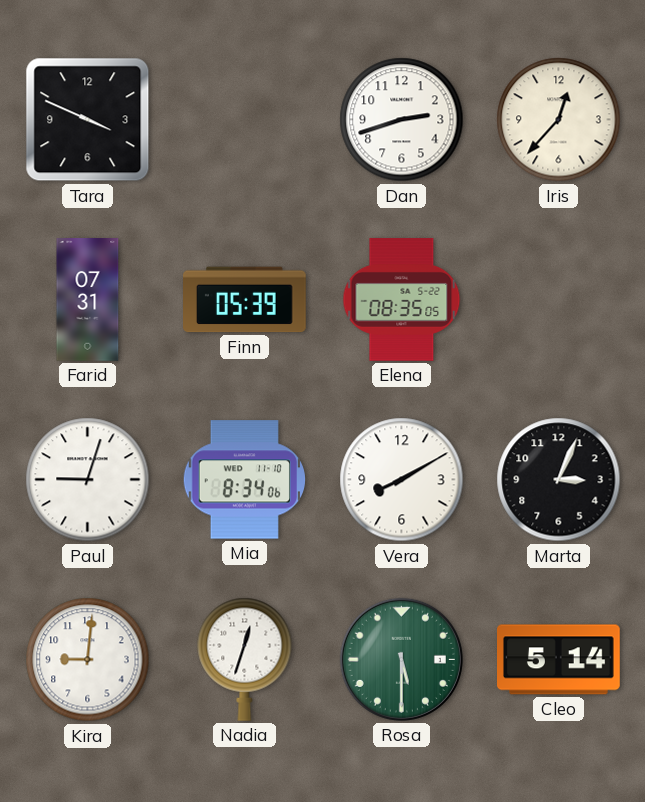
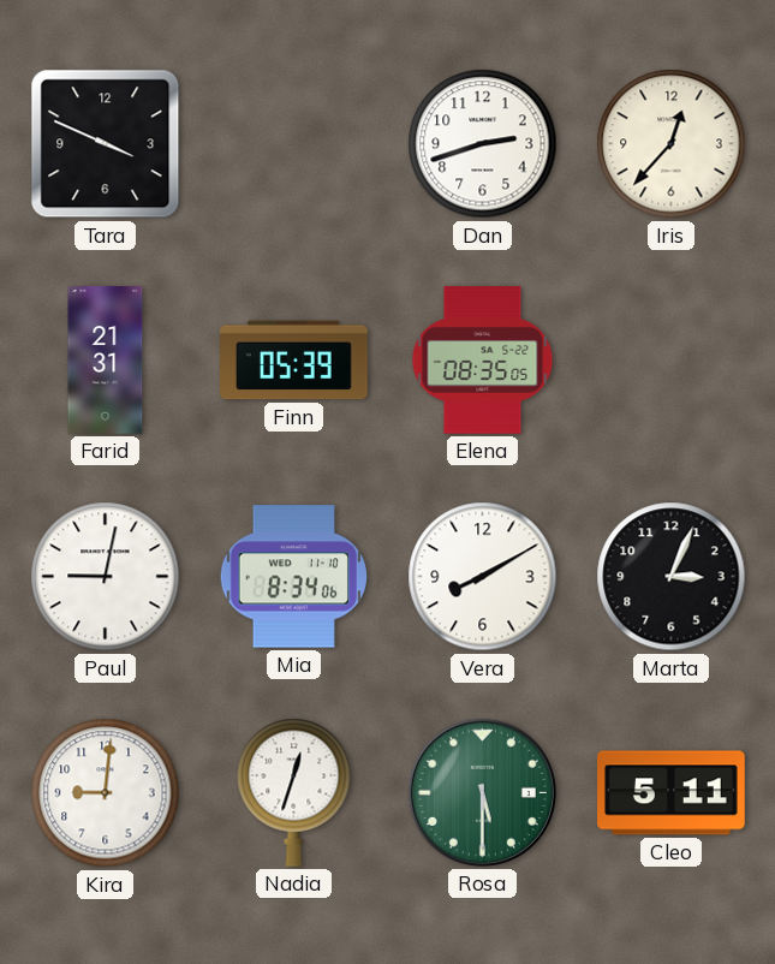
Farid: 07:31 -> 21:31
Paul: 9:03 -> 9:02
Cleo: 5:14 -> 5:11
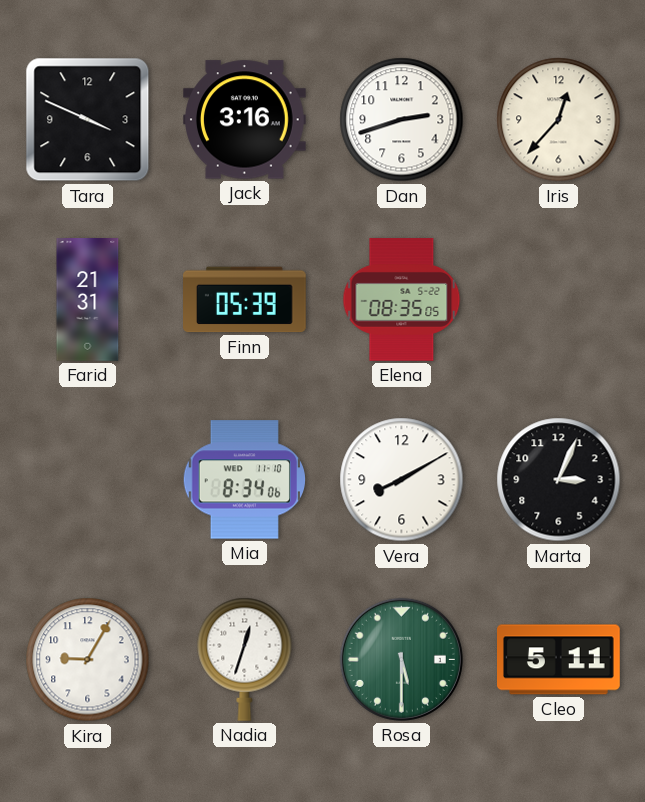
Jack: none -> 3:16
Paul: 9:02 -> none
Kira: 9:01 -> 9:05
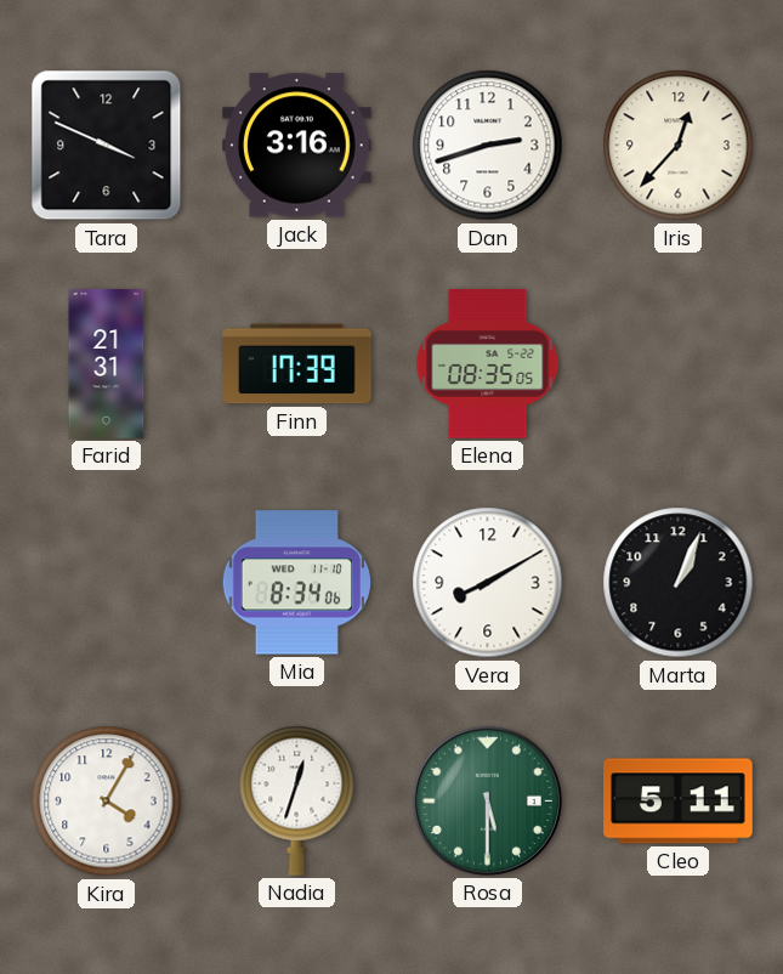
Finn: 05:39 -> 17:39
Marta: 3:04 -> 1:04
Kira: 9:05 -> 4:05
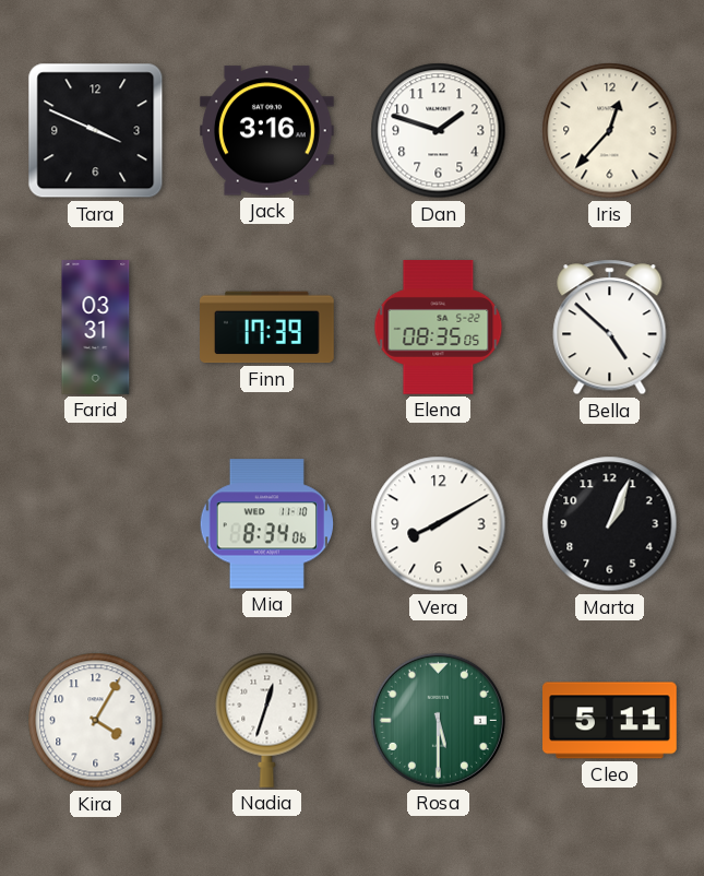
Dan: 2:42 -> 1:48
Farid: 21:31 -> 03:31
Bella: none -> 4:52
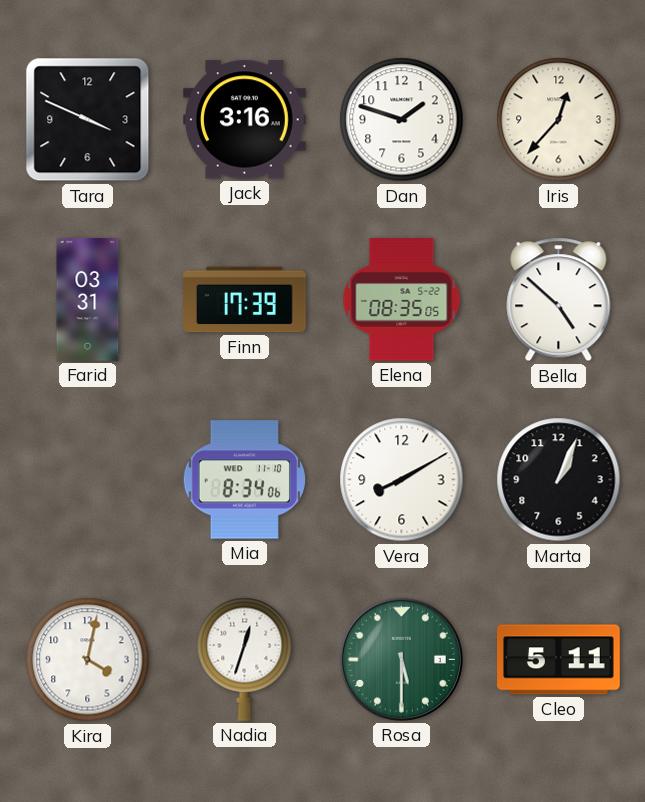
Kira: 4:05 -> 4:02
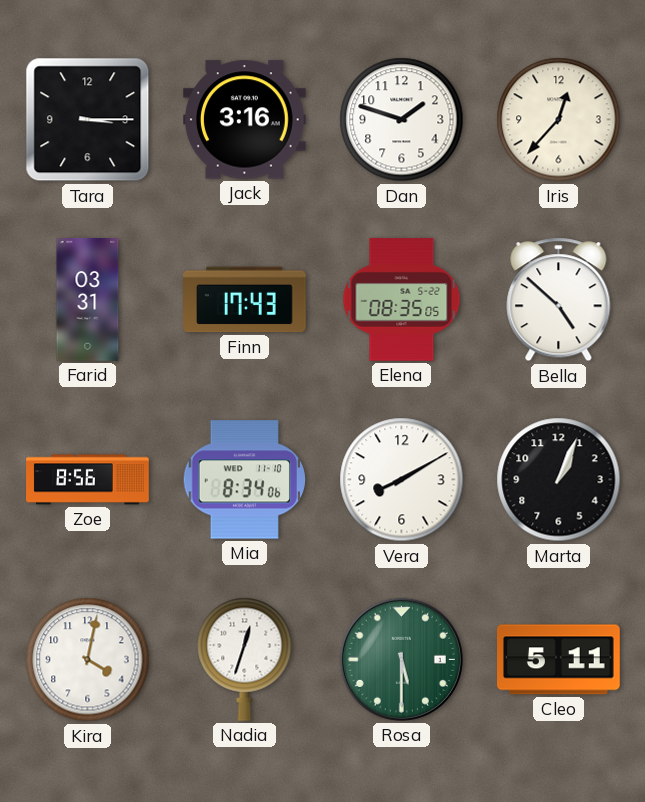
Tara: 3:49 -> 3:15
Finn: 17:39 -> 17:43
Zoe: none -> 8:56
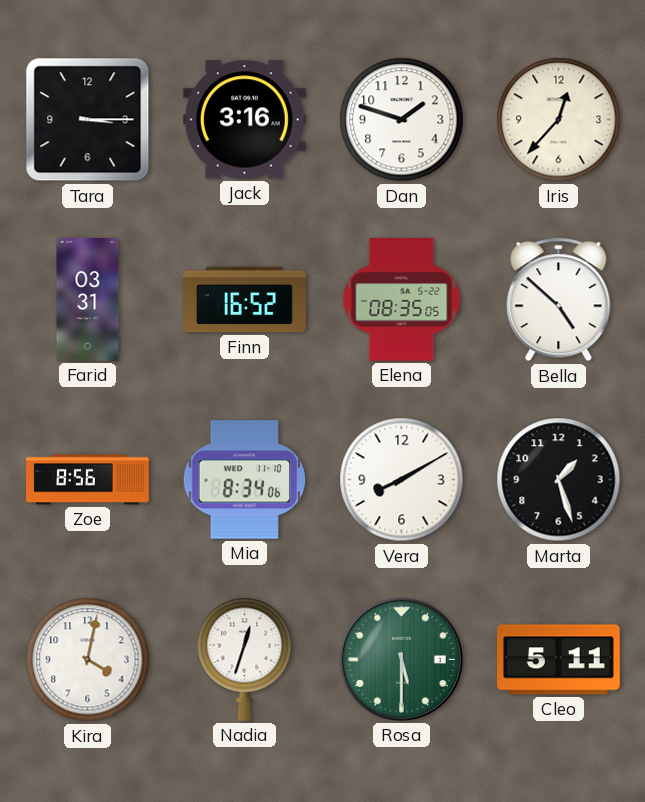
Finn: 17:43 -> 16:52
Marta: 1:04 -> 1:27
